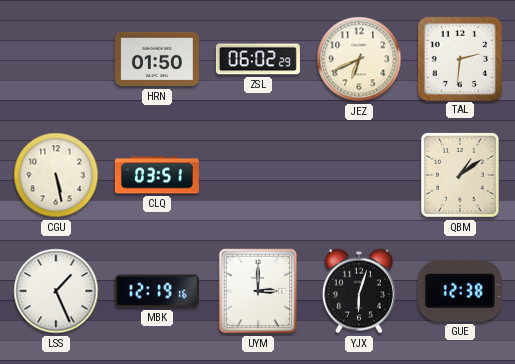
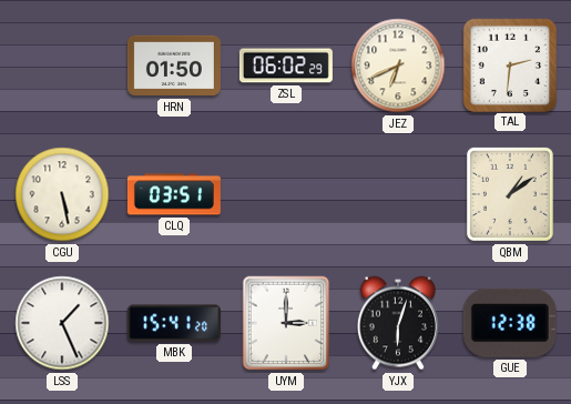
MBK: 12:19 -> 15:41
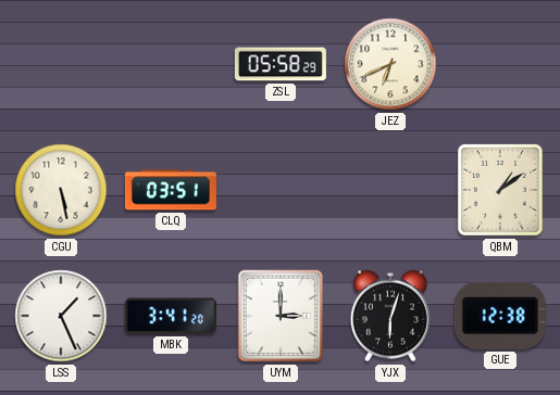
HRN: 01:50 -> none
ZSL: 06:02 -> 05:58
TAL: 2:31 -> none
MBK: 15:41 -> 3:41
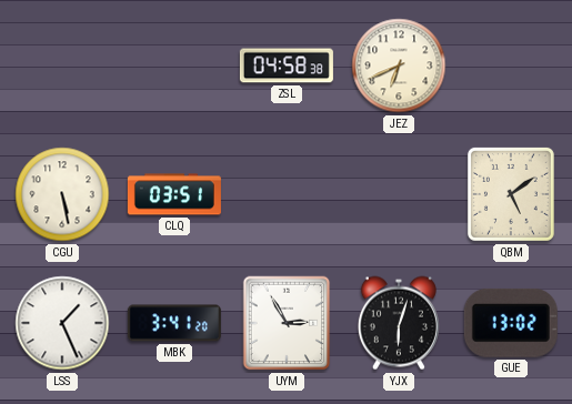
ZSL: 05:58 -> 04:58
QBM: 1:09 -> 5:09
UYM: 3:00 -> 2:55
GUE: 12:38 -> 13:02
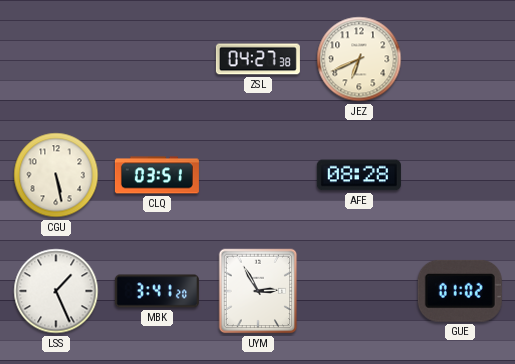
ZSL: 04:58 -> 04:27
AFE: none -> 08:28
QBM: 5:09 -> none
YJX: 6:03 -> none
GUE: 13:02 -> 01:02
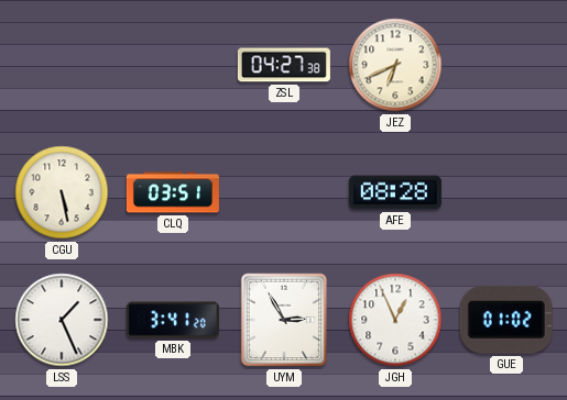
JGH: none -> 12:56
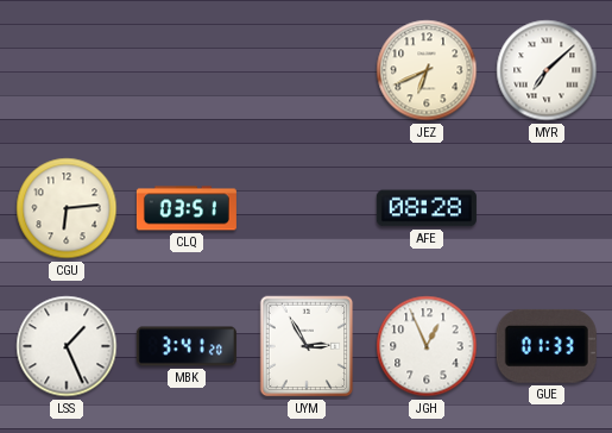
ZSL: 04:27 -> none
MYR: none -> 7:08
CGU: 5:28 -> 6:14
GUE: 01:02 -> 01:33
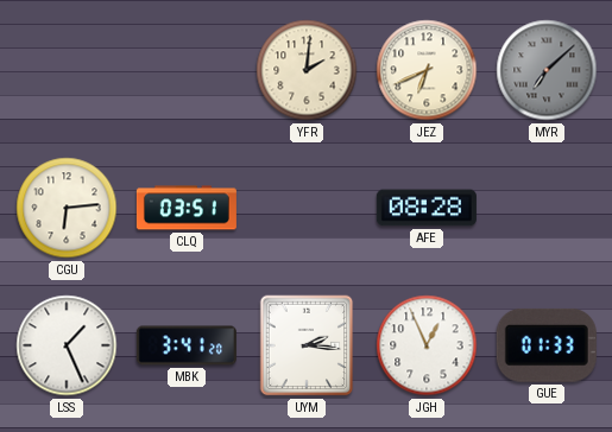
YFR: none -> 2:01
MYR dial: white -> grey
UYM: 2:55 -> 2:16
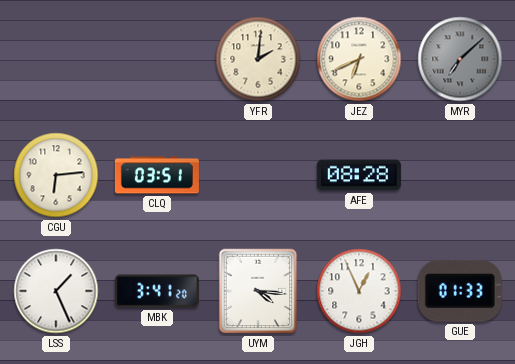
UYM: 2:16 -> 4:16
